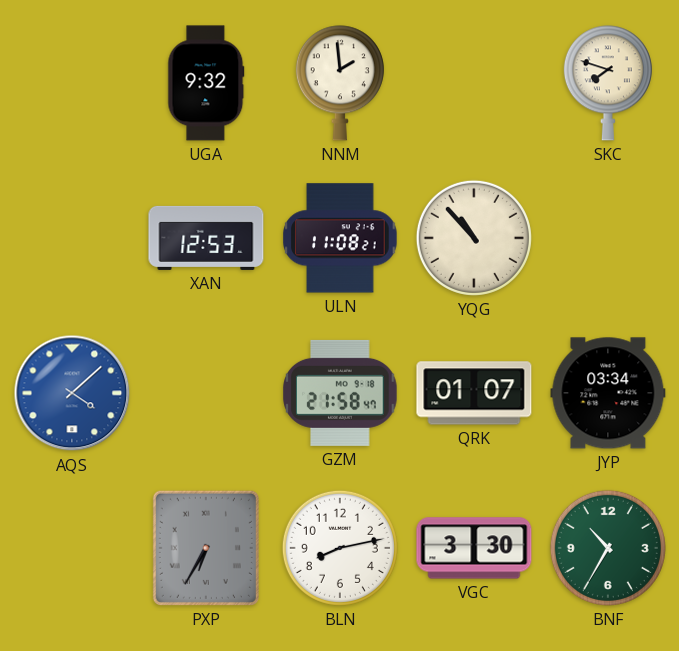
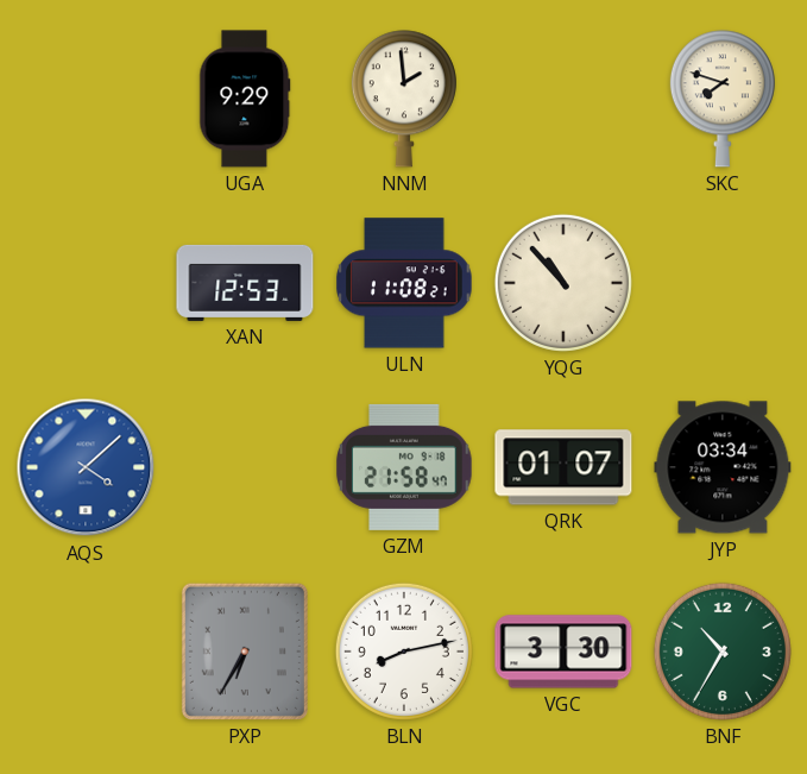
UGA: 9:32 -> 9:29
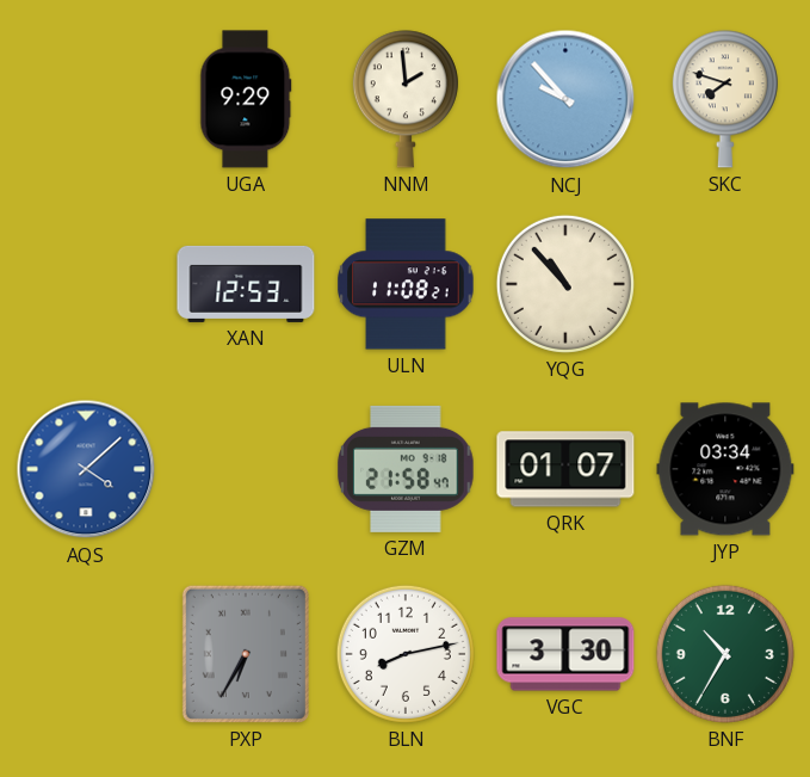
NCJ: none -> 9:53
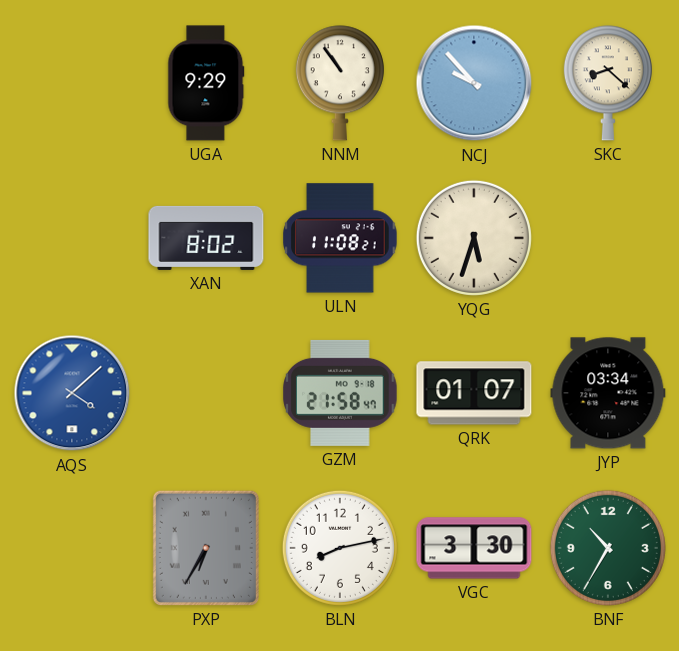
NNM: 1:59 -> 10:54
SKC: 7:48 -> 8:22
XAN: 12:53 -> 8:02
YQG: 10:53 -> 5:33
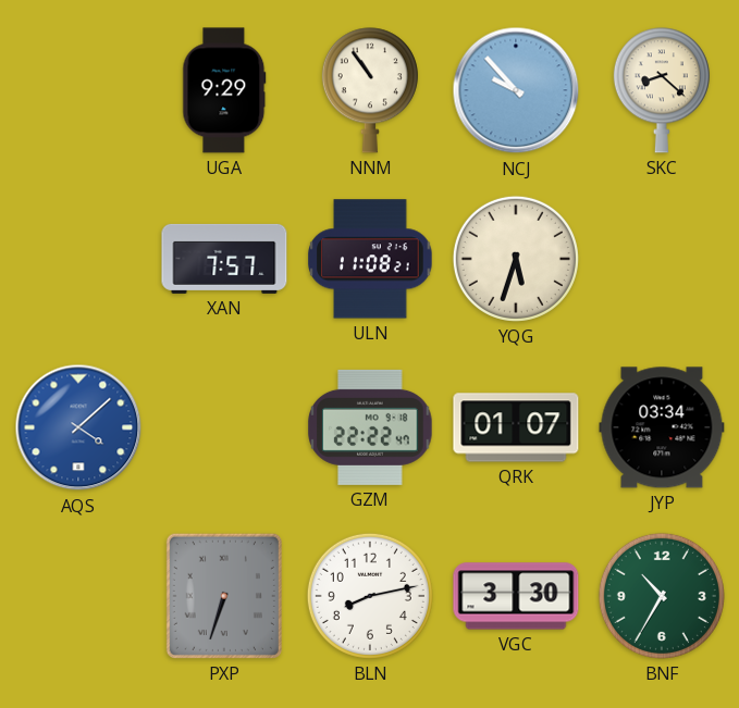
XAN: 8:02 -> 7:57
GZM: 21:58 -> 22:22
PXP: 6:35 -> 6:33
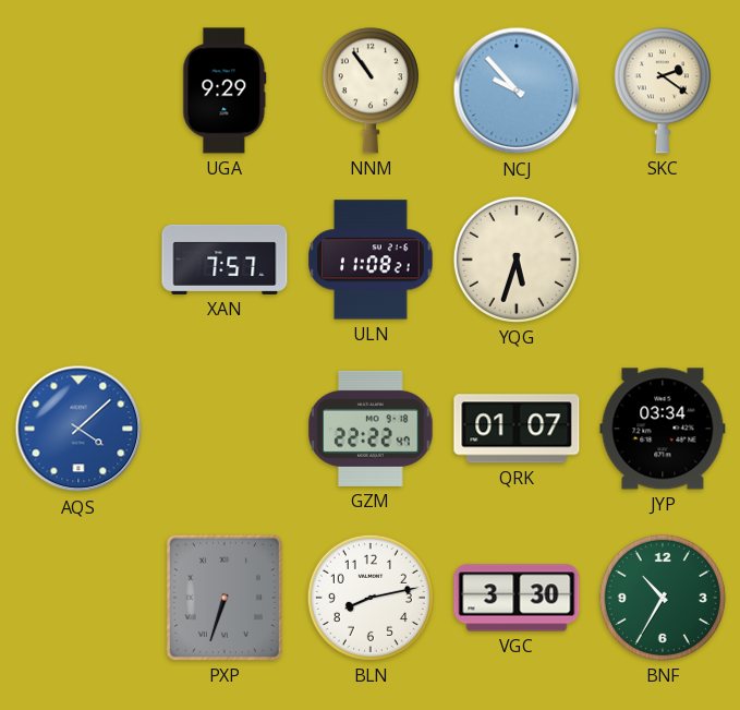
SKC: 8:22 -> 2:21
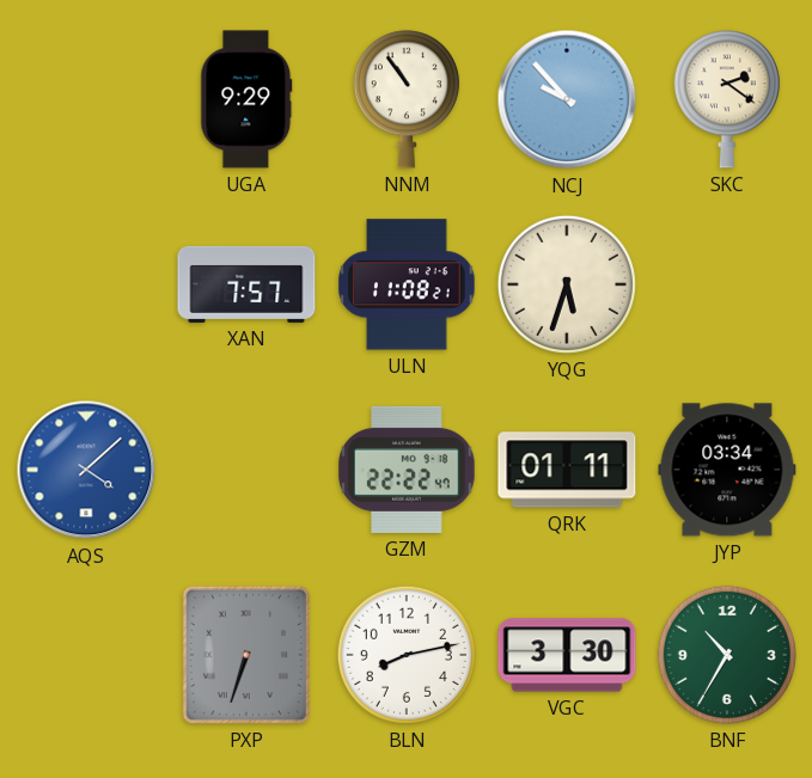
QRK: 01:07 -> 01:11
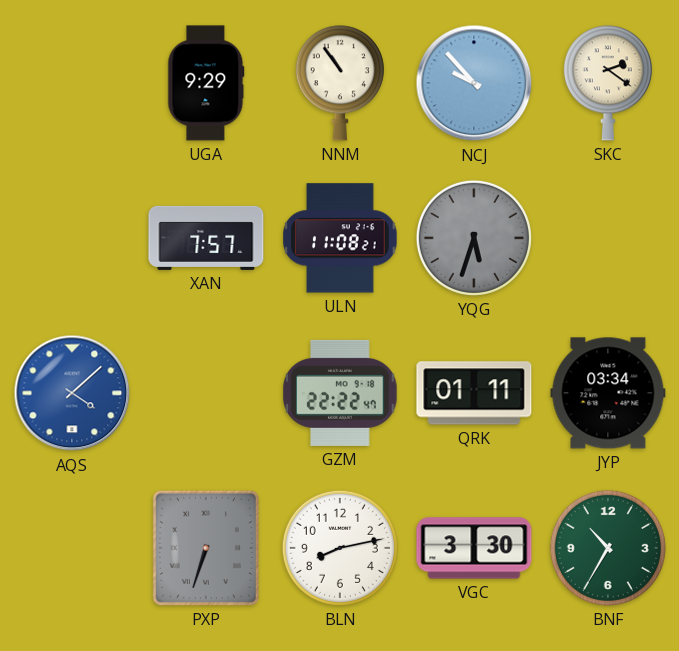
YQG dial: cream -> grey
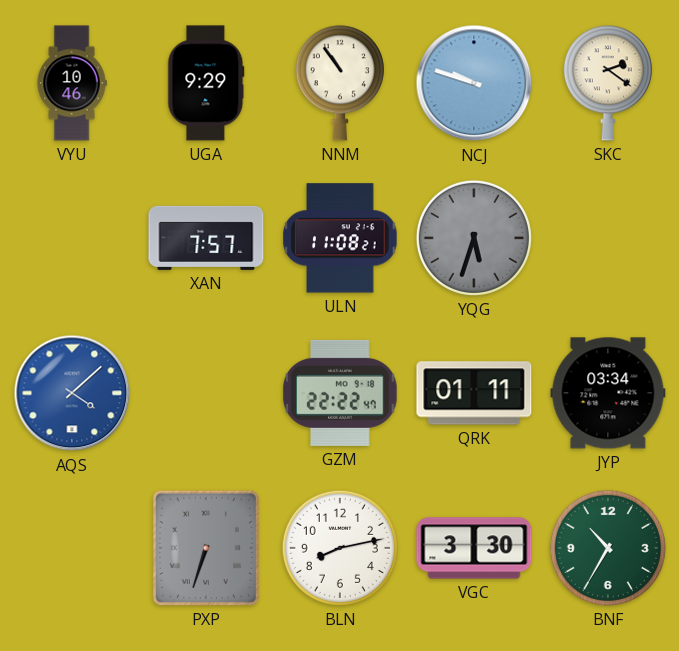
VYU: none -> 10:46
NCJ: 9:53 -> 9:48
